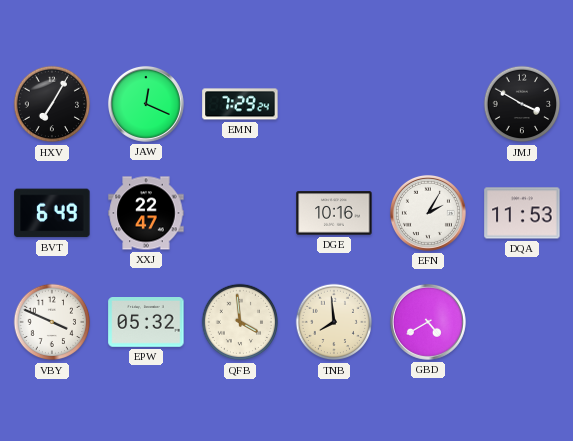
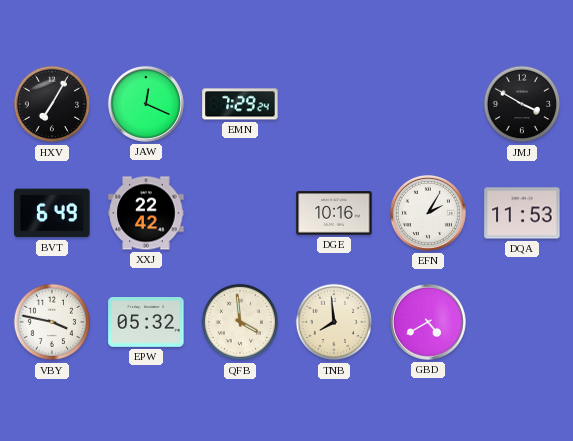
XXJ: 22:47 -> 22:42
VBY: 3:49 -> 3:47
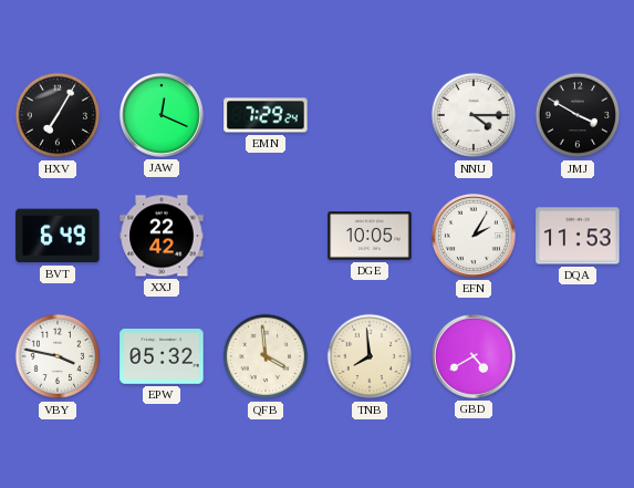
NNU: none -> 4:15
DGE: 10:16 -> 10:05
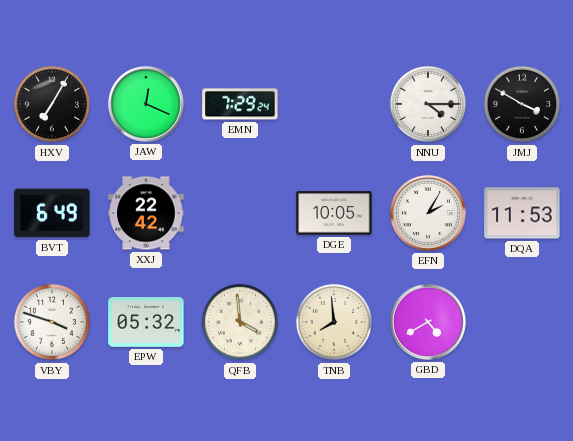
VBY: 3:47 -> 3:48
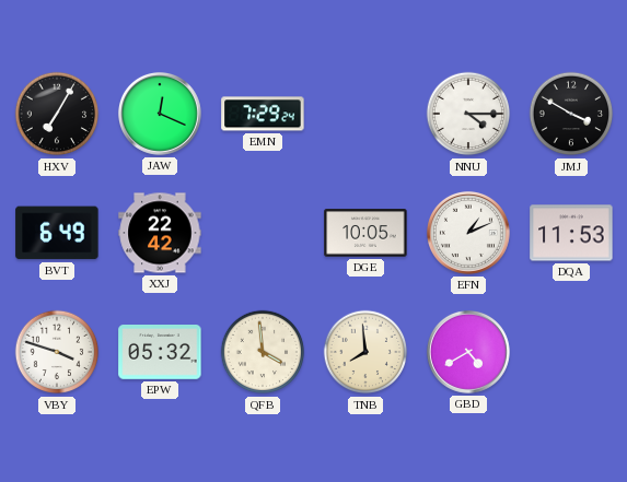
EFN: 2:05 -> 1:11
